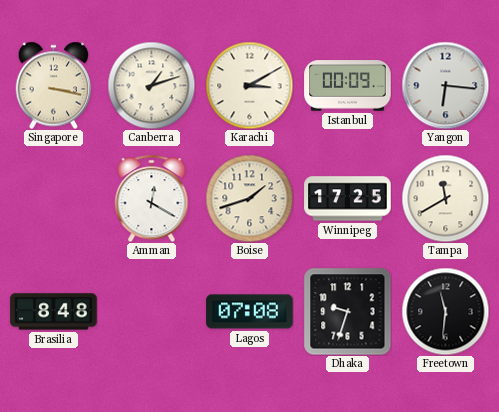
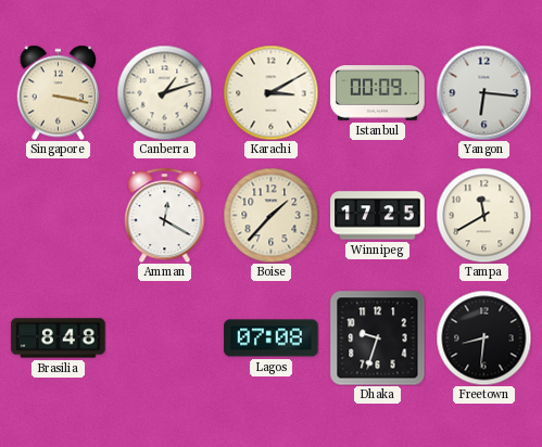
Boise: 1:42 -> 1:37
Freetown: 11:31 -> 8:31
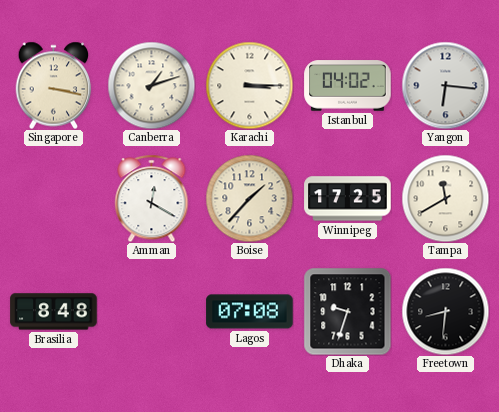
Karachi: 3:10 -> 3:15
Istanbul: 00:09 -> 04:02
